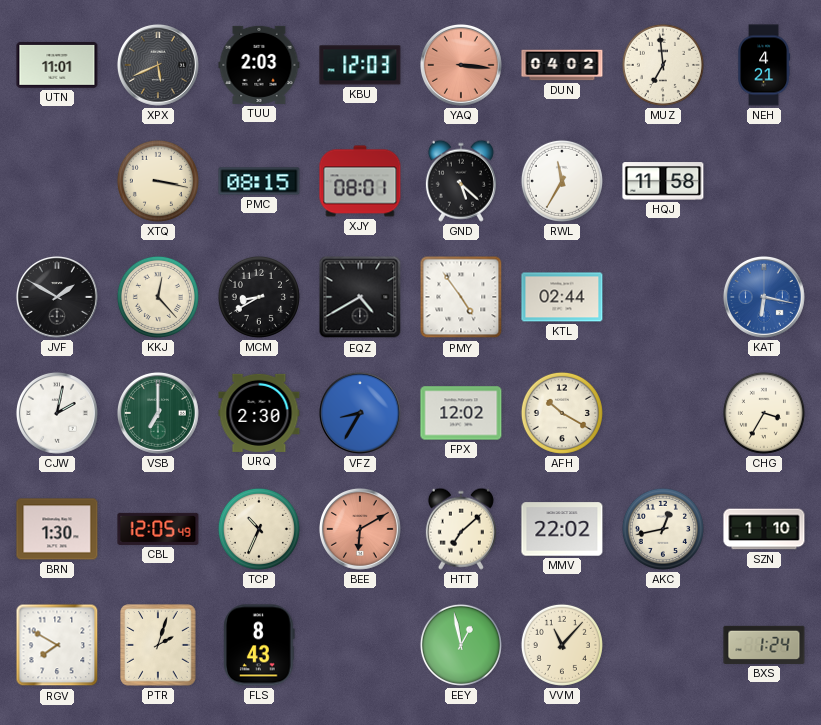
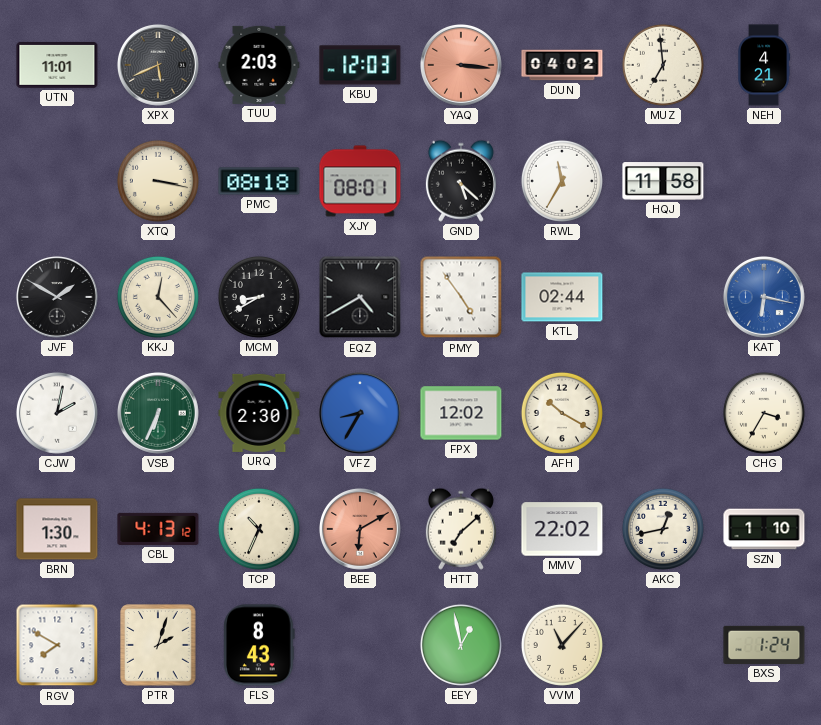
PMC: 08:15 -> 08:18
VSB: 7:00 -> 6:34
CBL: 12:05 -> 4:13
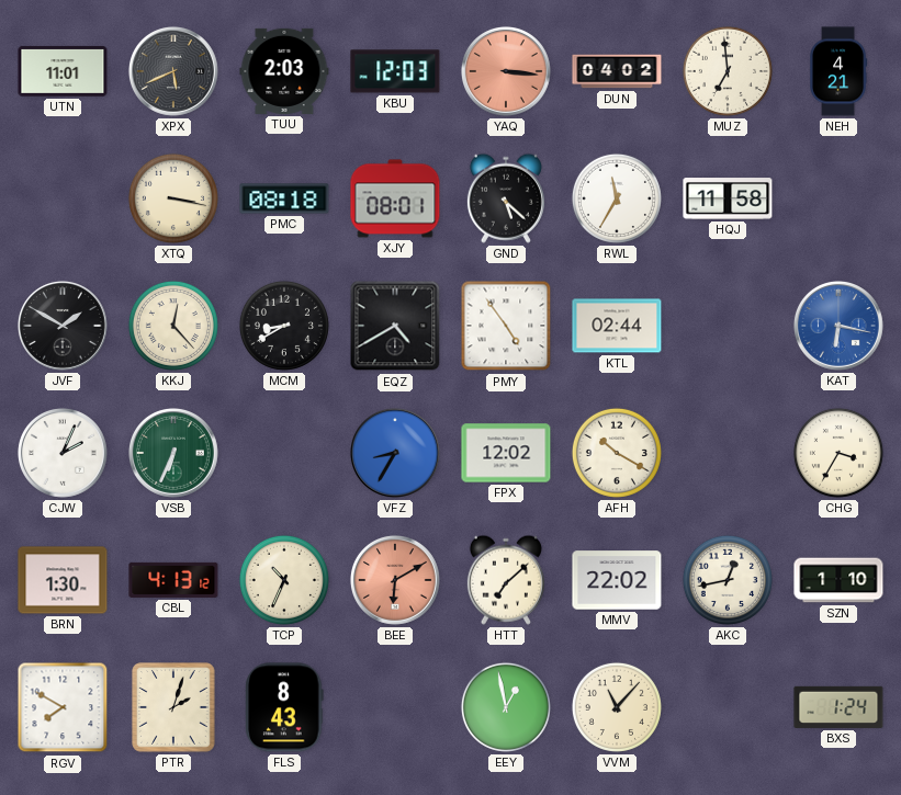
CJW: 2:02 -> 2:04
URQ: 2:30 -> none
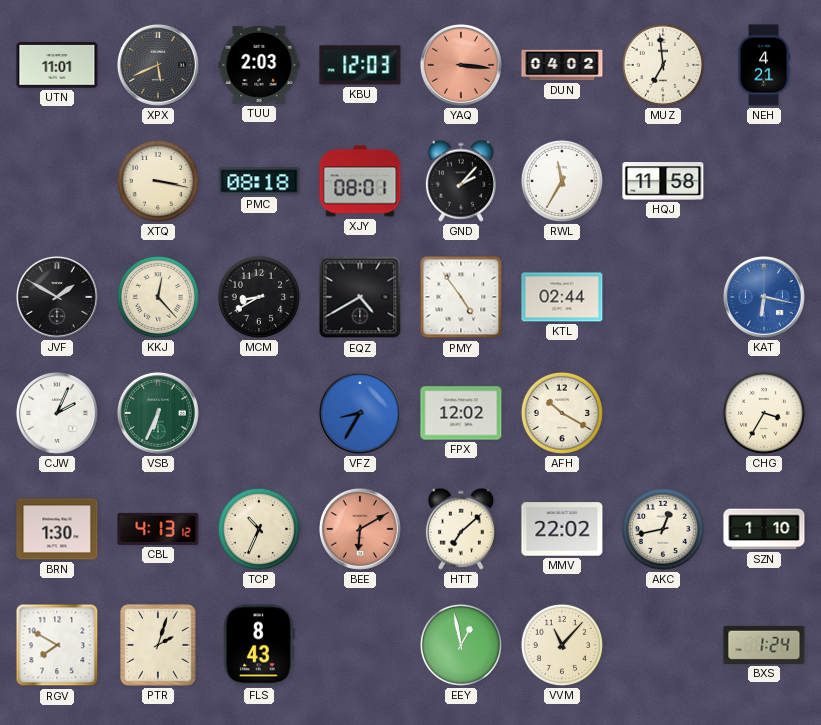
GND: 5:22 -> 2:07
